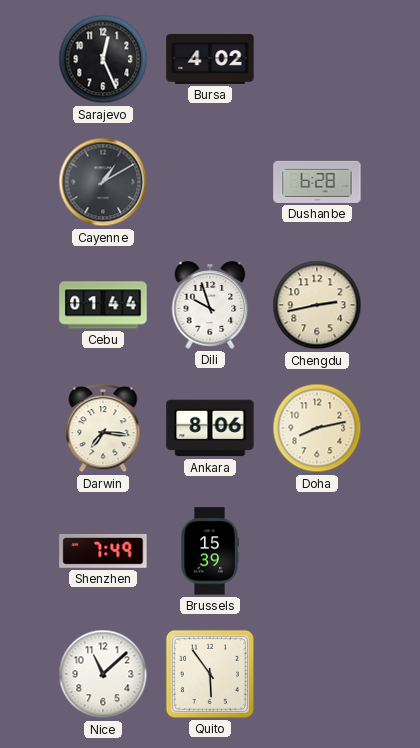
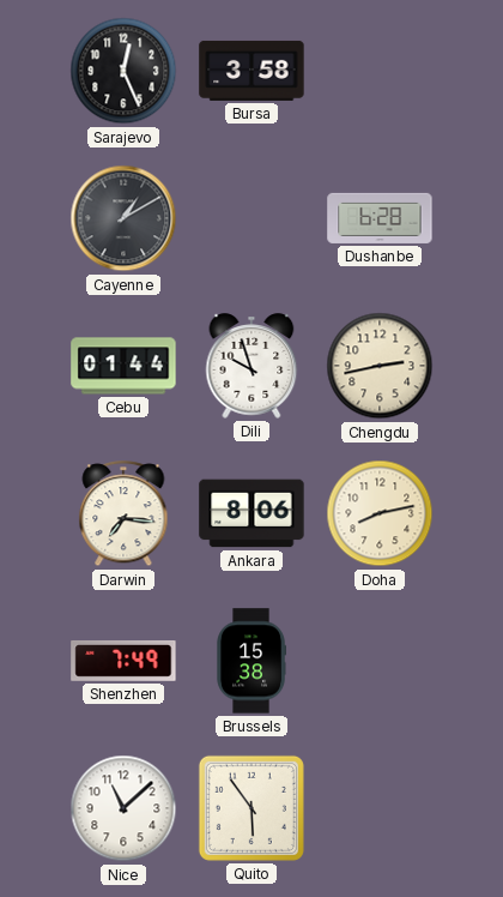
Bursa: 4:02 -> 3:58
Brussels: 15:39 -> 15:38
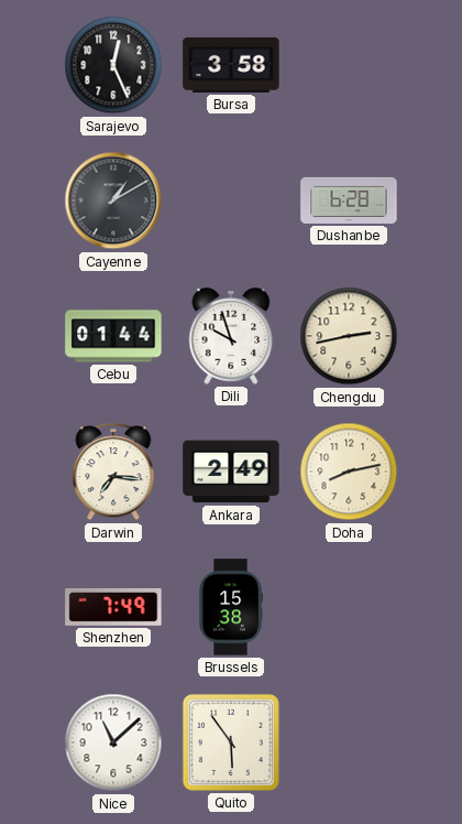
Ankara: 8:06 -> 2:49
